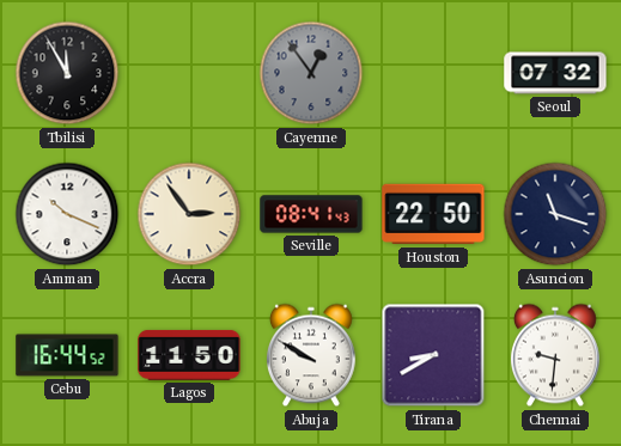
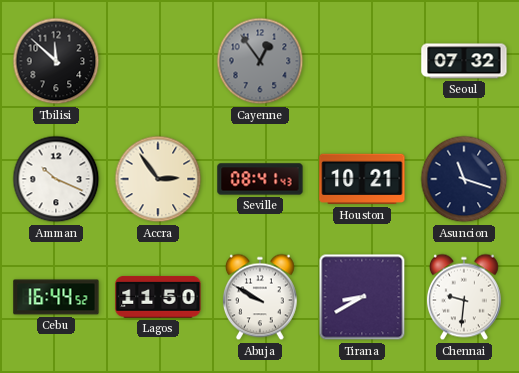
Tbilisi: 11:55 -> 11:52
Houston: 22:50 -> 10:21
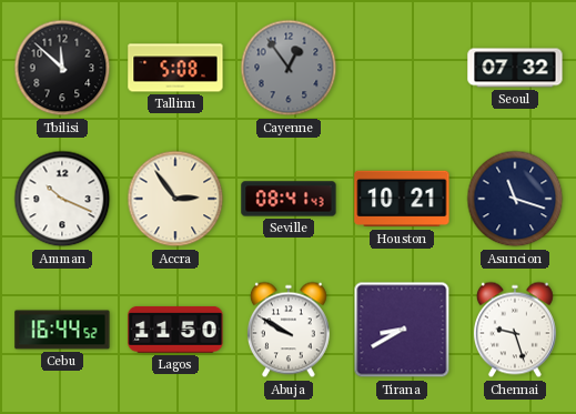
Tallinn: none -> 5:08
Chennai: 9:31 -> 9:27
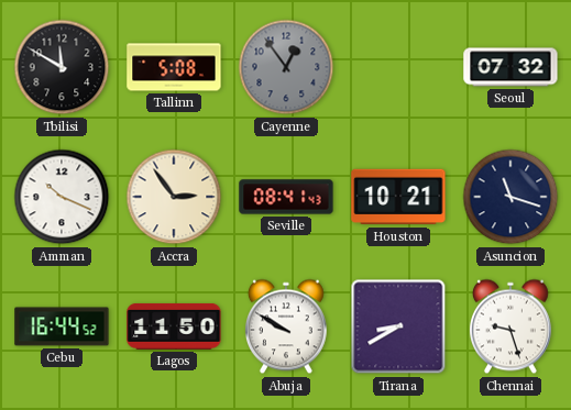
Tbilisi: 11:52 -> 11:50
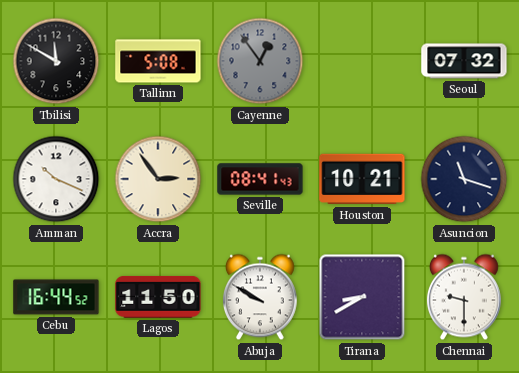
Chennai: 9:27 -> 9:30
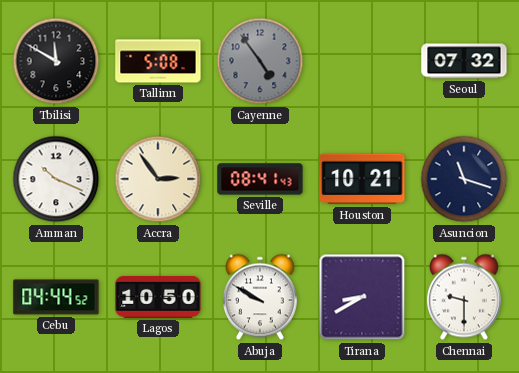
Cayenne: 12:54 -> 4:54
Cebu: 16:44 -> 04:44
Lagos: 11:50 -> 10:50
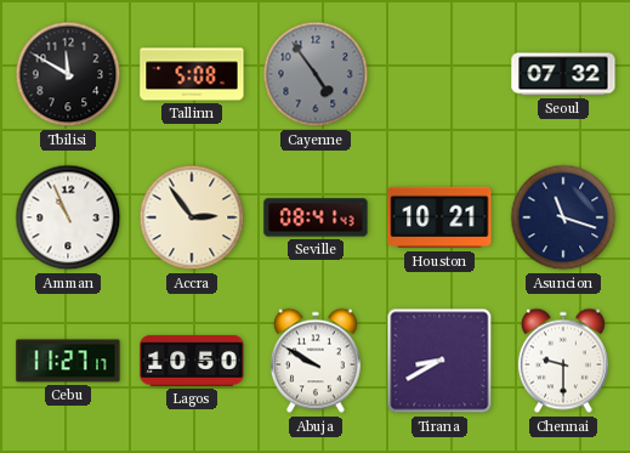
Amman: 10:19 -> 10:56
Cebu: 04:44 -> 11:27
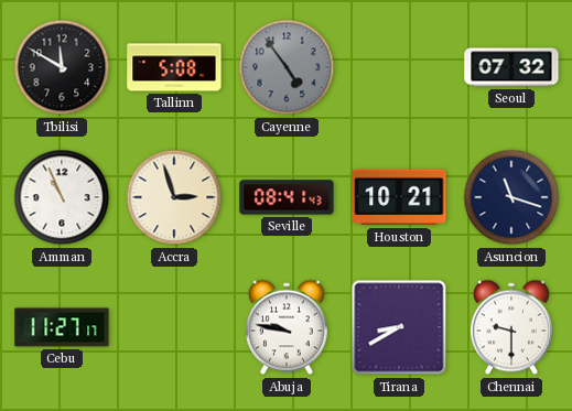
Accra: 2:54 -> 2:57
Lagos: 10:50 -> none
Abuja: 9:50 -> 9:47
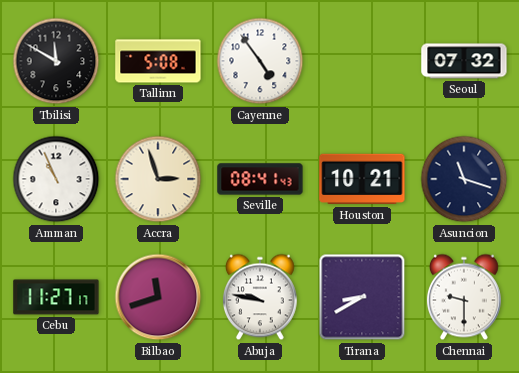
Cayenne dial: grey -> white
Bilbao: none -> 11:42
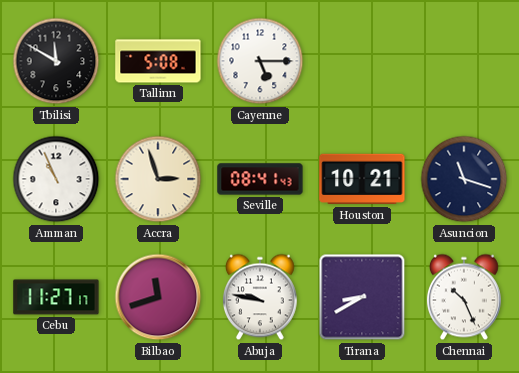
Cayenne: 4:54 -> 5:15
Seoul: 07:32 -> none
Chennai: 9:30 -> 10:26
